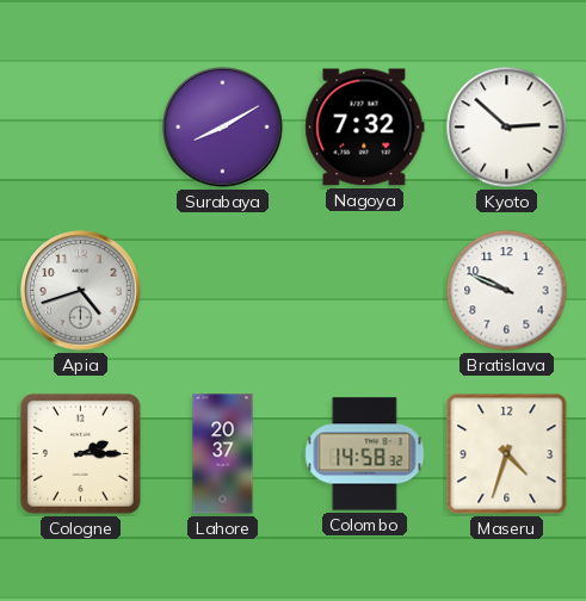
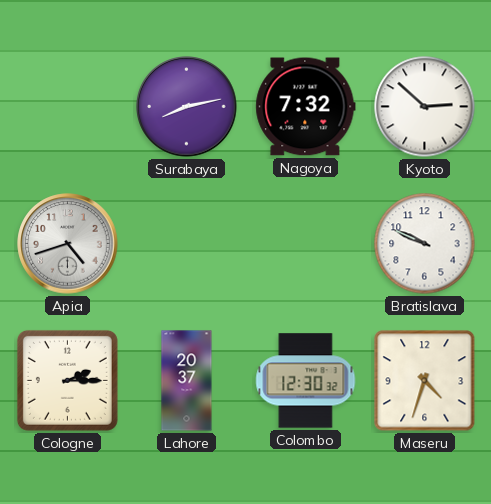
Surabaya: 8:10 -> 8:13
Colombo: 14:58 -> 12:30
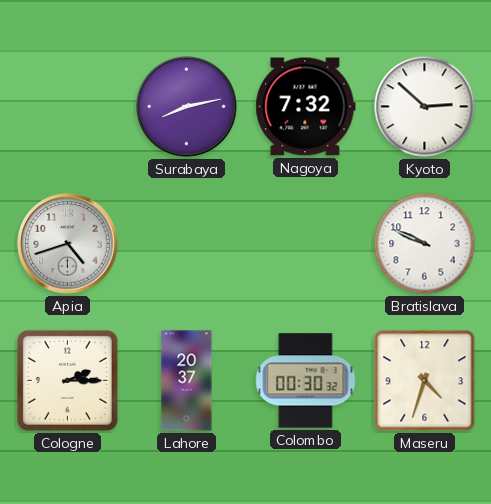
Colombo: 12:30 -> 00:30
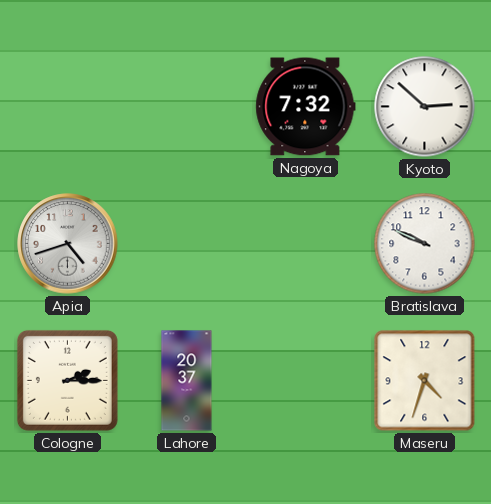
Surabaya: 8:13 -> none
Colombo: 00:30 -> none
